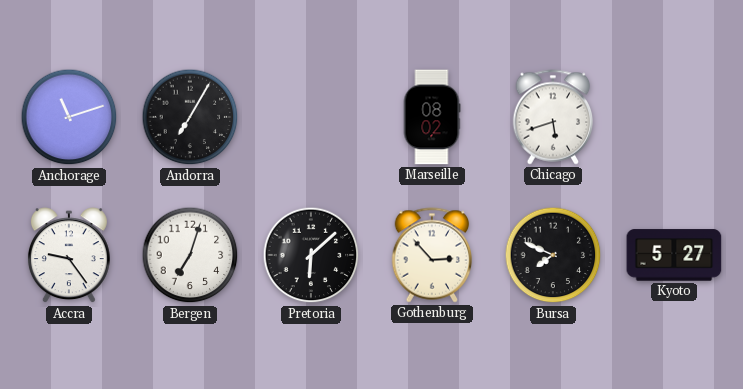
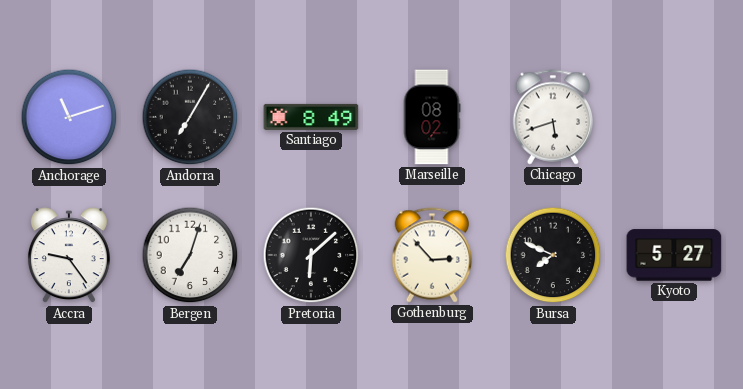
Santiago: none -> 8:49
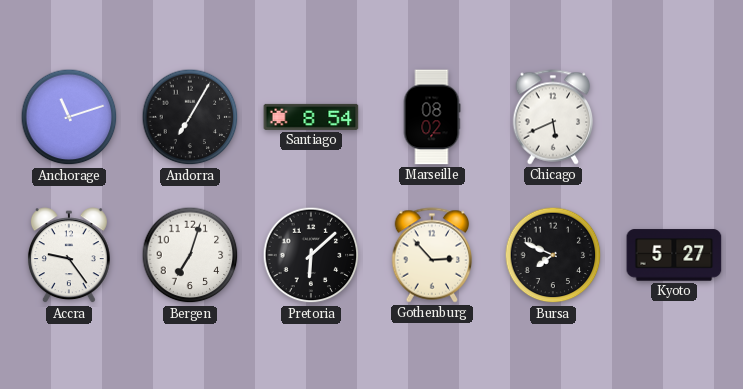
Santiago: 8:49 -> 8:54
Chicago: 5:42 -> 5:41
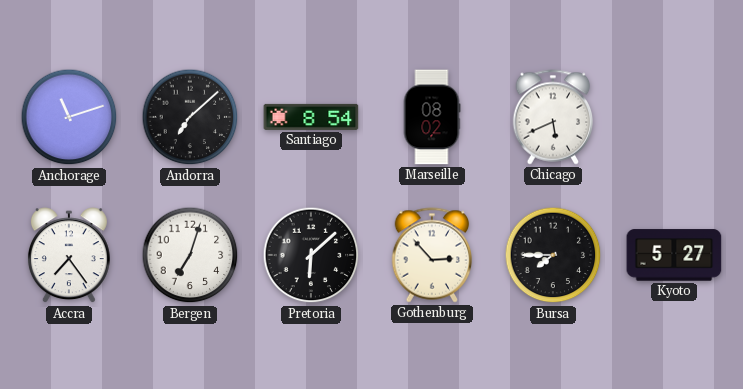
Andorra: 7:05 -> 7:08
Accra: 9:24 -> 7:24
Bursa: 7:49 -> 7:45
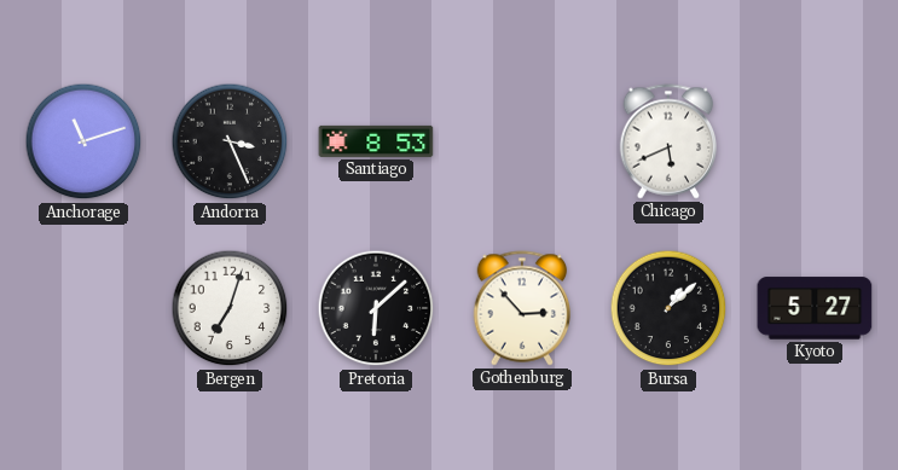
Andorra: 7:08 -> 3:26
Santiago: 8:54 -> 8:53
Marseille: 08:02 -> none
Accra: 7:24 -> none
Bursa: 7:45 -> 1:08
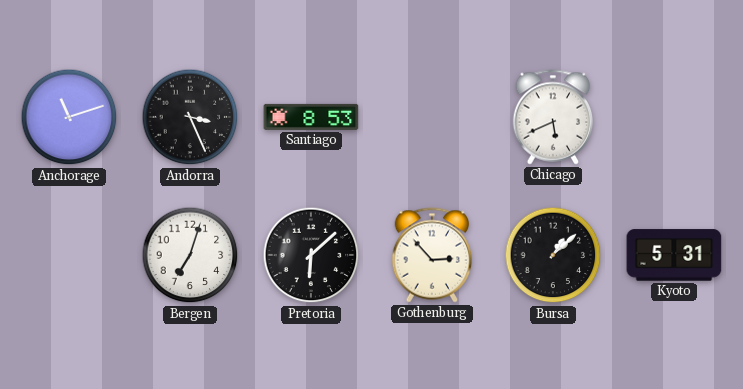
Kyoto: 5:27 -> 5:31
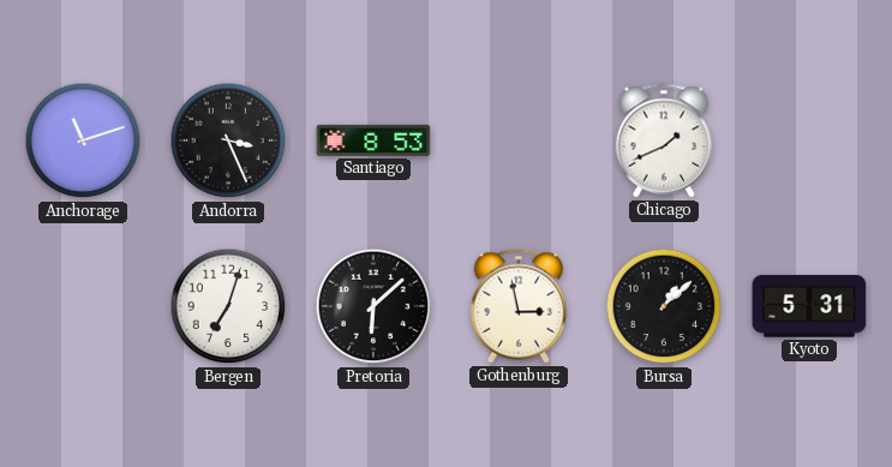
Chicago: 5:41 -> 1:41
Gothenburg: 2:53 -> 2:58
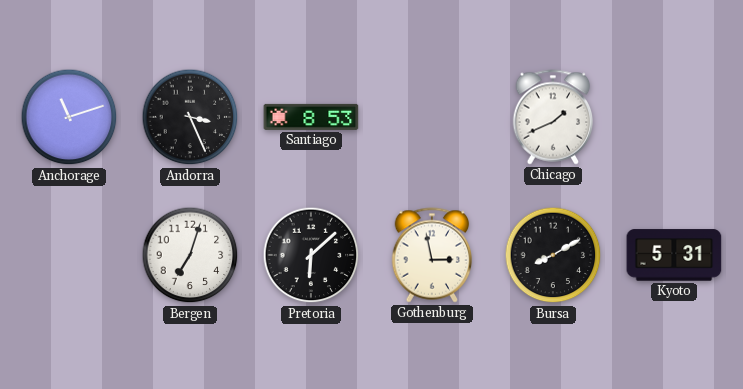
Bursa: 1:08 -> 8:10
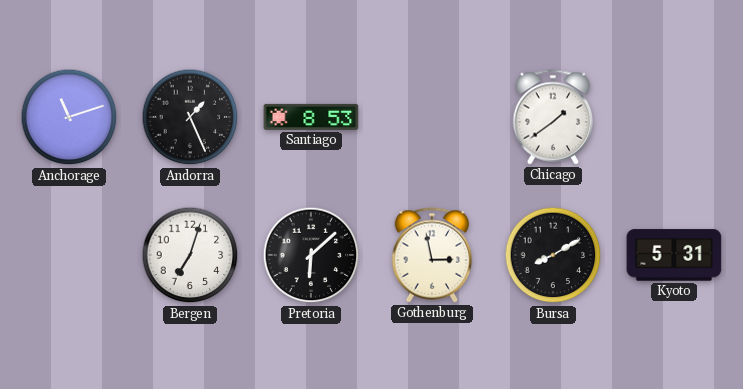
Andorra: 3:26 -> 1:26
Chicago: 1:41 -> 1:39
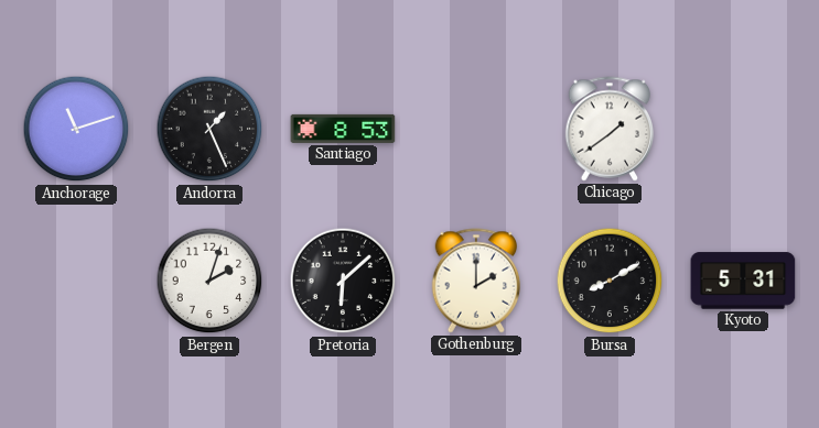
Bergen: 7:03 -> 2:03
Gothenburg: 2:58 -> 2:00
